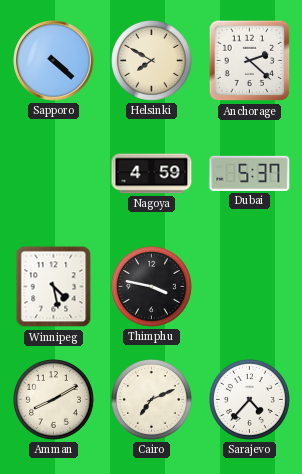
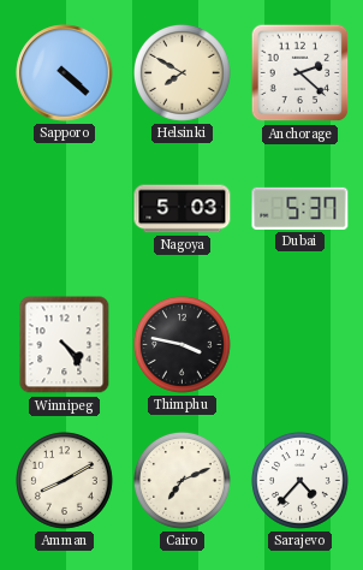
Nagoya: 4:59 -> 5:03
Winnipeg: 4:28 -> 4:24
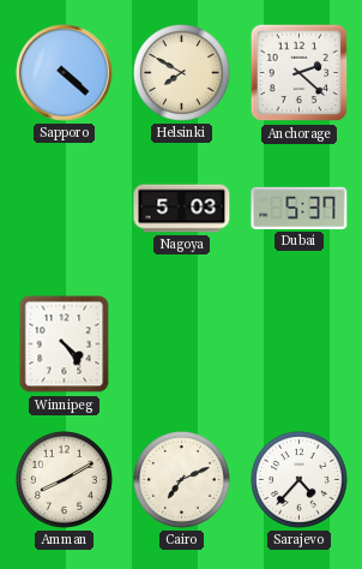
Thimphu: 3:47 -> none
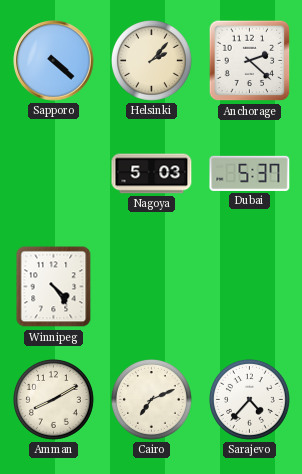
Helsinki: 7:50 -> 2:07
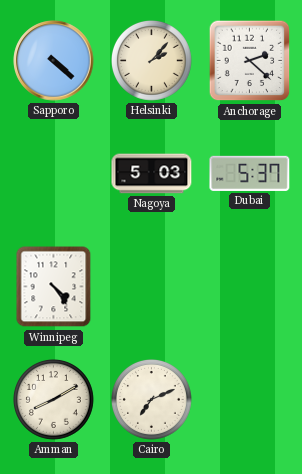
Sarajevo: 4:37 -> none
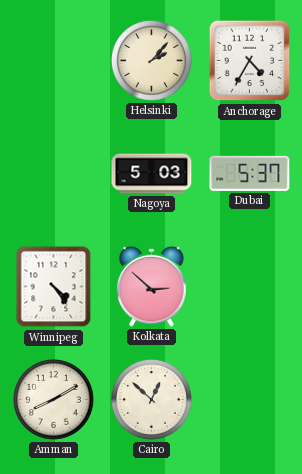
Sapporo: 4:22 -> none
Anchorage: 2:22 -> 4:35
Kolkata: none -> 2:52
Cairo: 7:11 -> 12:52
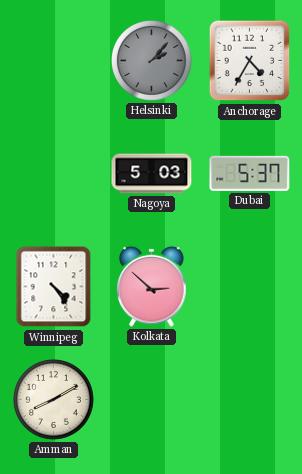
Helsinki dial: cream -> grey
Cairo: 12:52 -> none
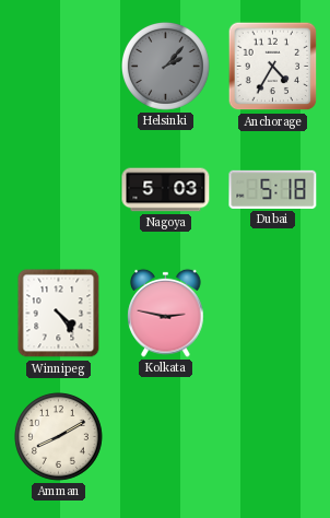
Dubai: 5:37 -> 5:18
Kolkata: 2:52 -> 2:47
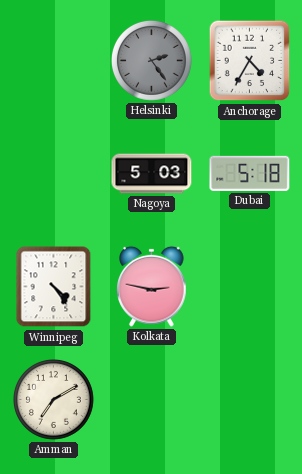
Helsinki: 2:07 -> 2:24
Amman: 8:10 -> 7:10
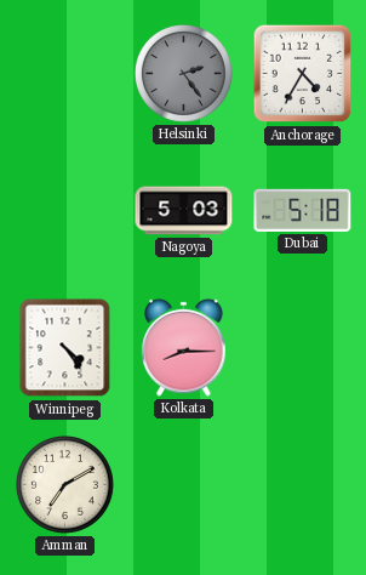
Kolkata: 2:47 -> 8:15
